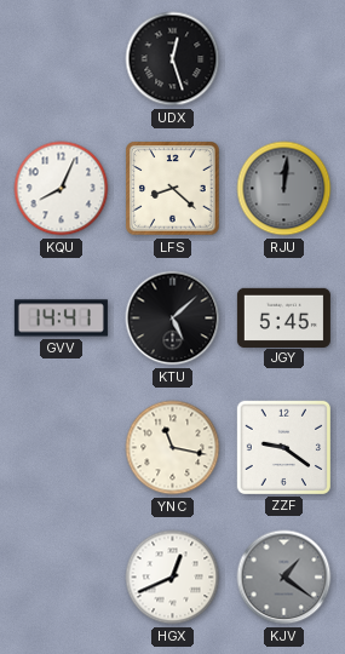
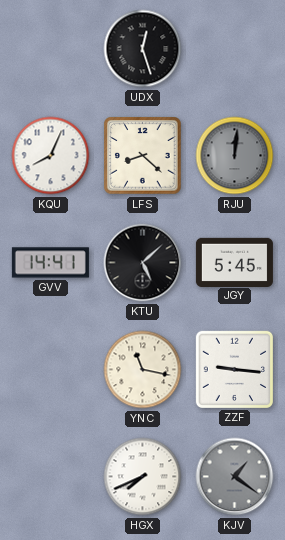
ZZF: 9:21 -> 9:16
HGX: 12:41 -> 7:41
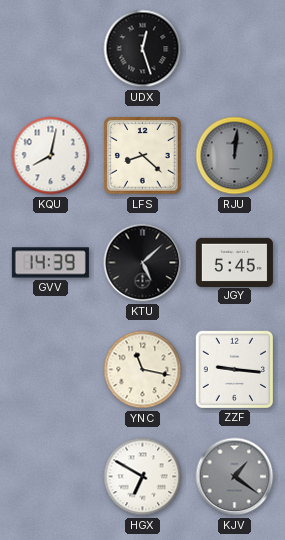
KQU: 8:04 -> 8:02
GVV: 14:41 -> 14:39
HGX: 7:41 -> 6:50
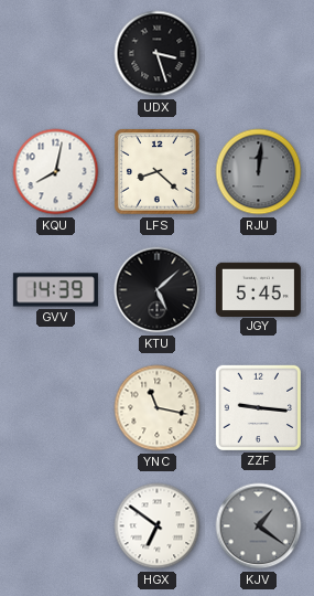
UDX: 12:27 -> 3:27
HGX: 6:50 -> 6:51
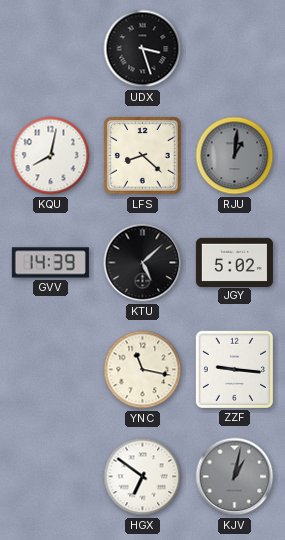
RJU: 12:01 -> 1:01
JGY: 5:45 -> 5:02
KJV: 1:21 -> 1:02
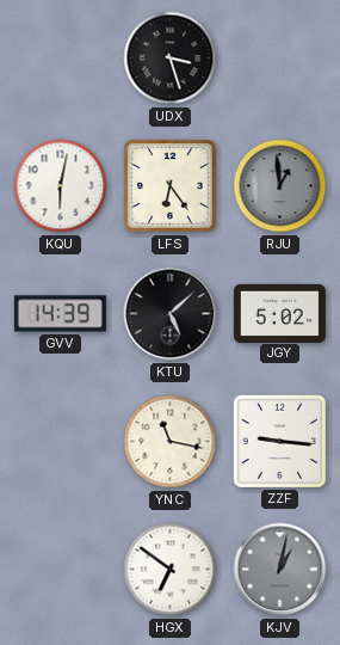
KQU: 8:02 -> 6:02
LFS: 8:22 -> 6:24
RJU: 1:01 -> 12:59
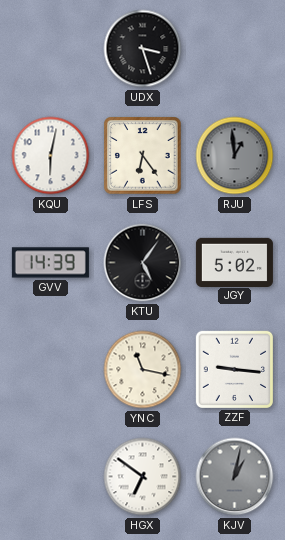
KTU: 5:08 -> 5:06
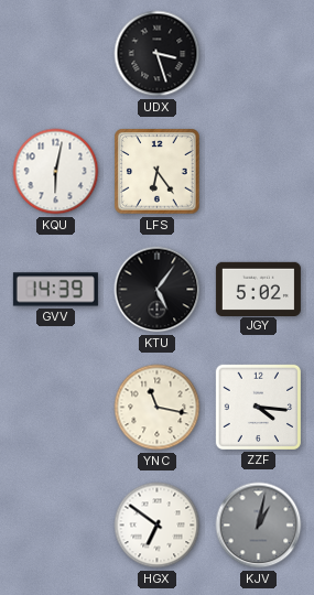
RJU: 12:59 -> none
ZZF: 9:16 -> 4:16
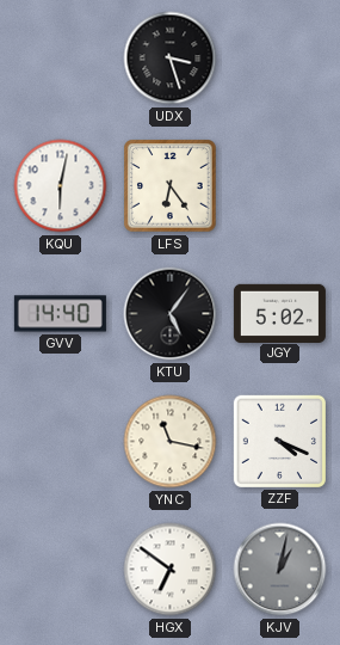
GVV: 14:39 -> 14:40
ZZF: 4:16 -> 4:19
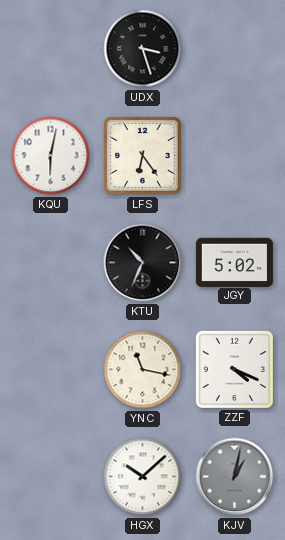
GVV: 14:40 -> none
KTU: 5:06 -> 10:34
HGX: 6:51 -> 10:08
